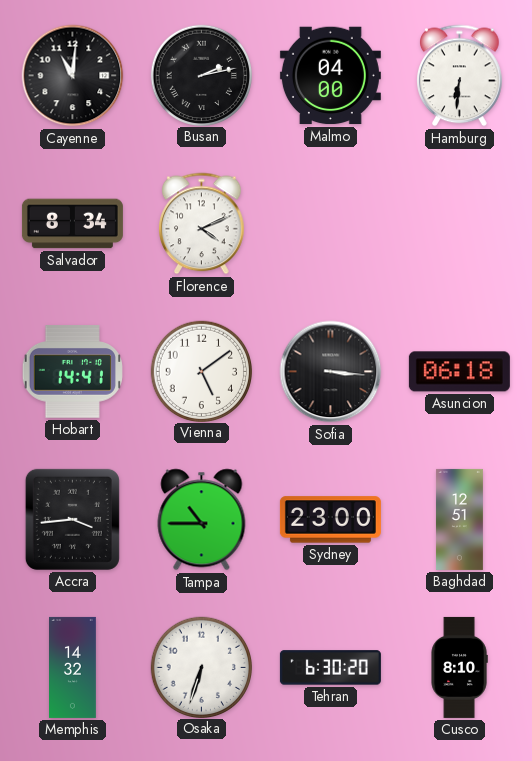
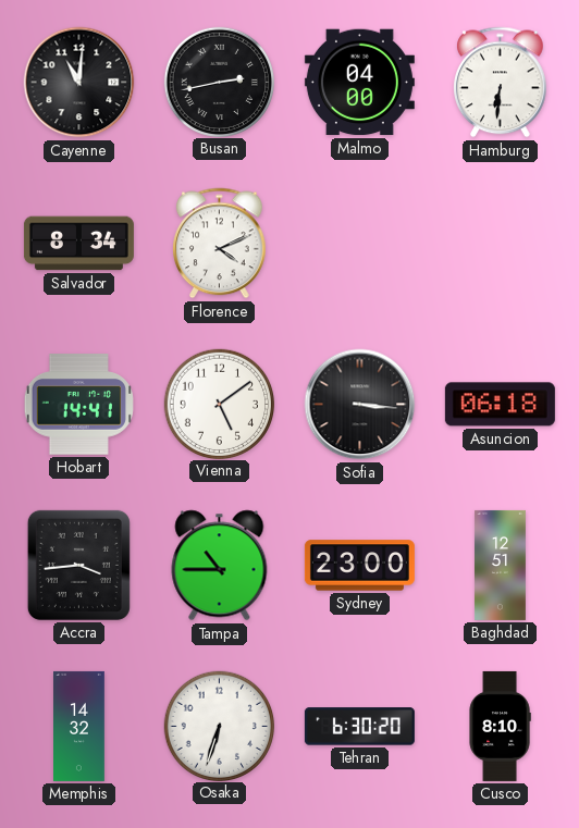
Busan: 2:13 -> 2:43
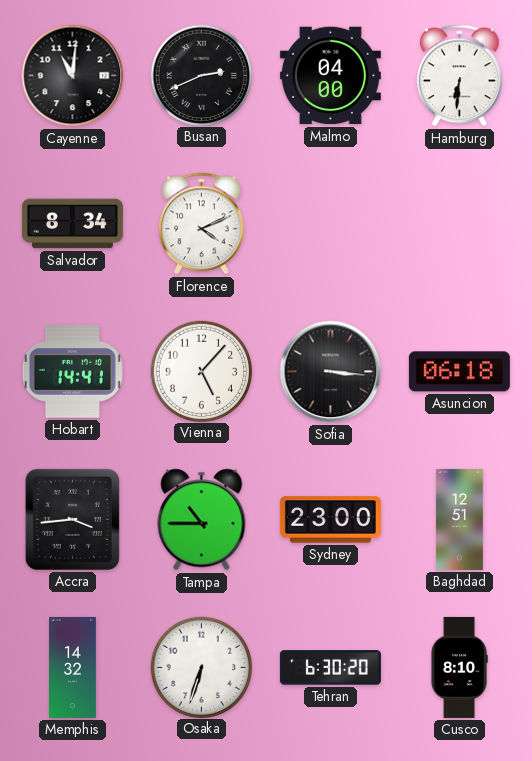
Busan: 2:43 -> 2:41
Vienna: 5:09 -> 5:07
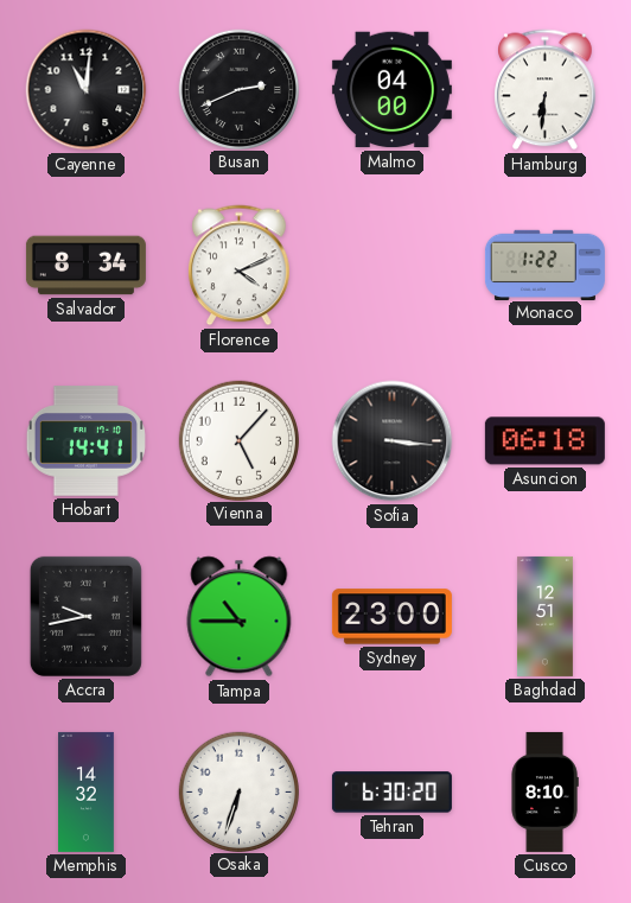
Monaco: none -> 1:22
Accra: 3:44 -> 9:43
